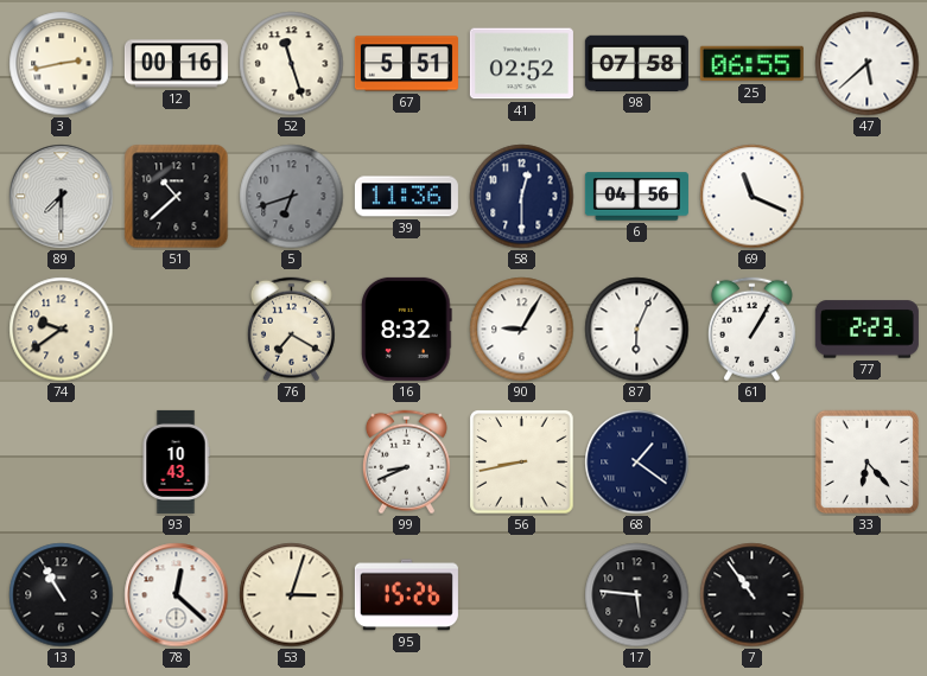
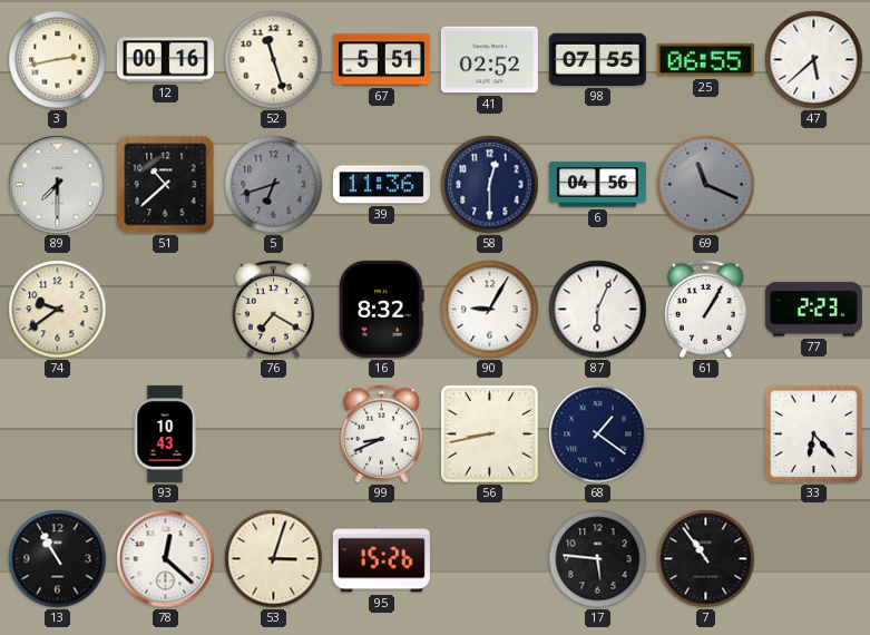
98: 07:58 -> 07:55
69 dial: white -> grey
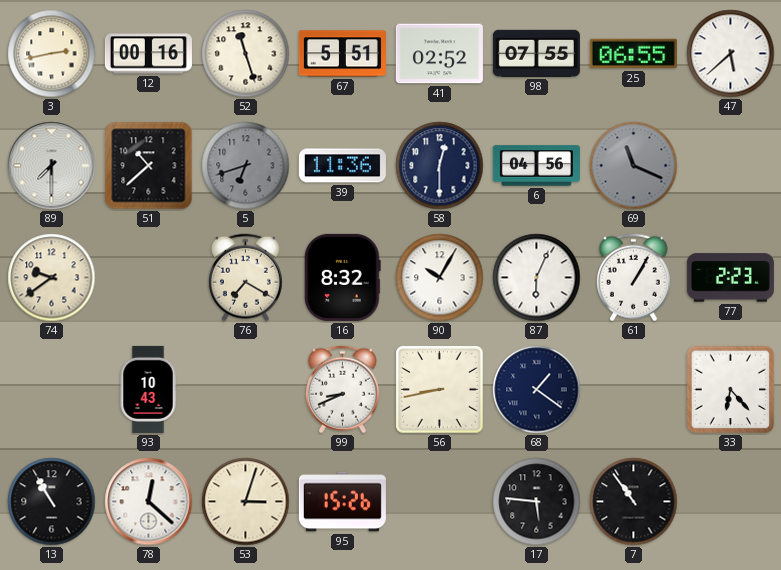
90: 9:05 -> 10:05
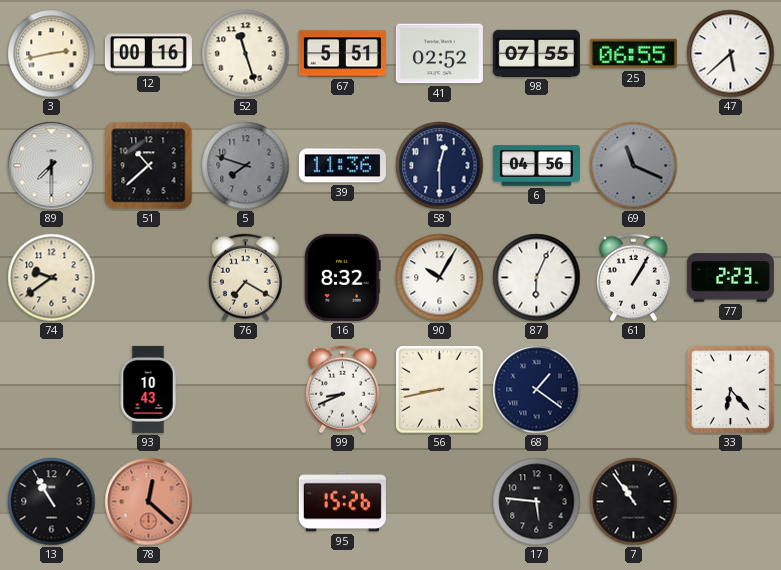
5: 6:42 -> 7:48
78 dial: white -> salmon
53: 3:03 -> none
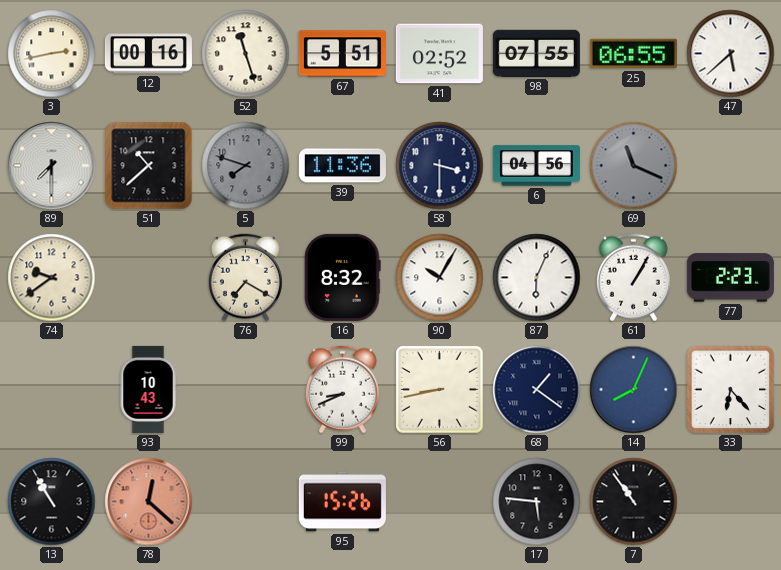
58: 12:30 -> 3:30
14: none -> 8:04
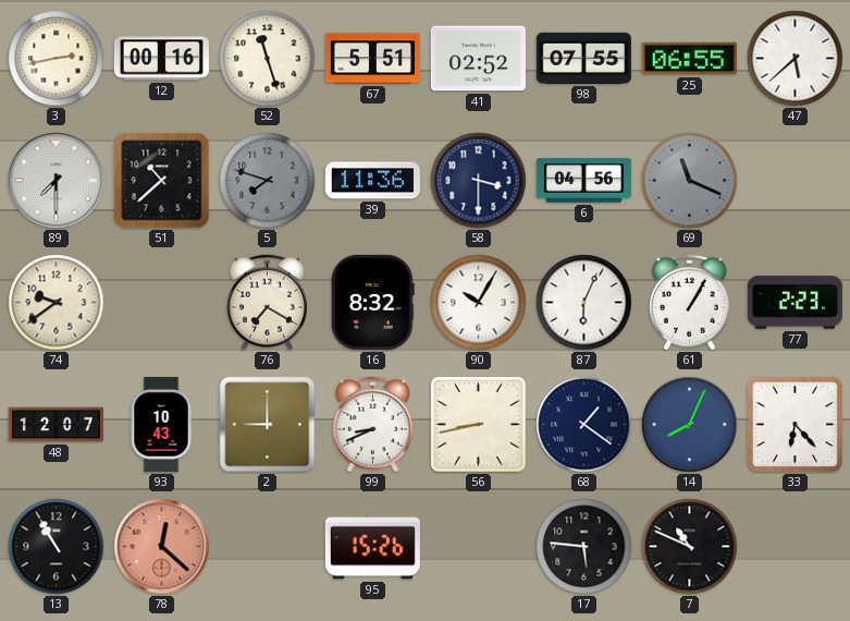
48: none -> 12:07
2: none -> 9:00
7: 10:54 -> 10:49
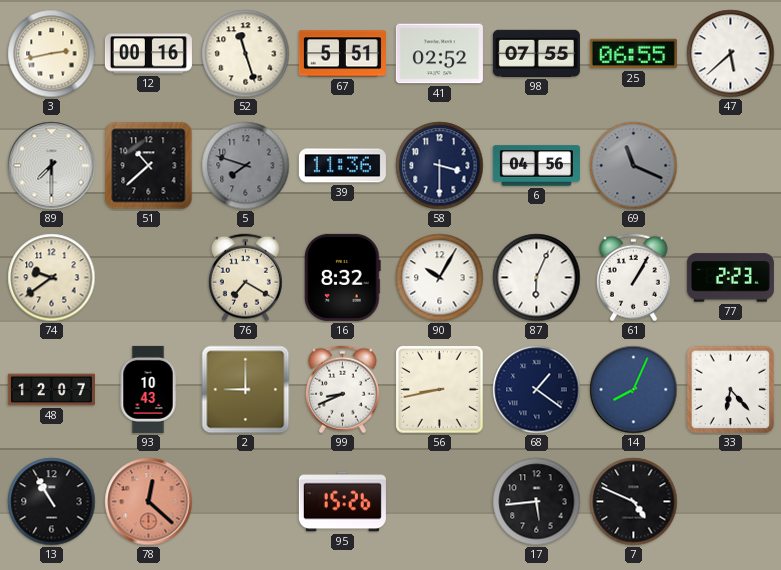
17: 5:46 -> 5:44
7: 10:49 -> 4:49
